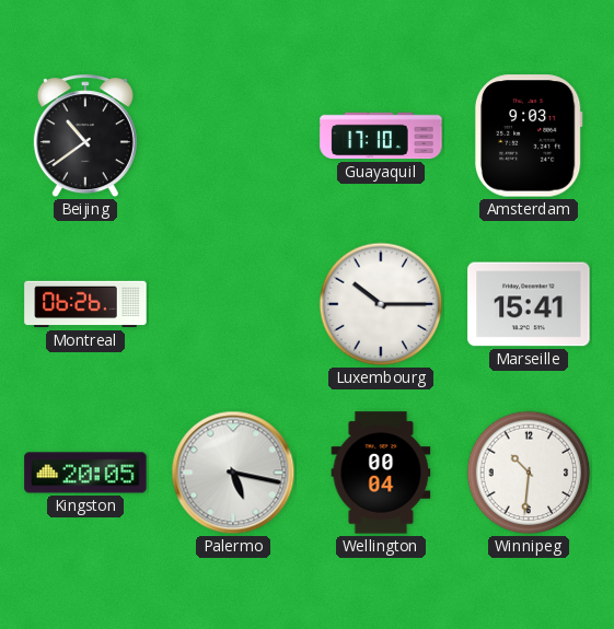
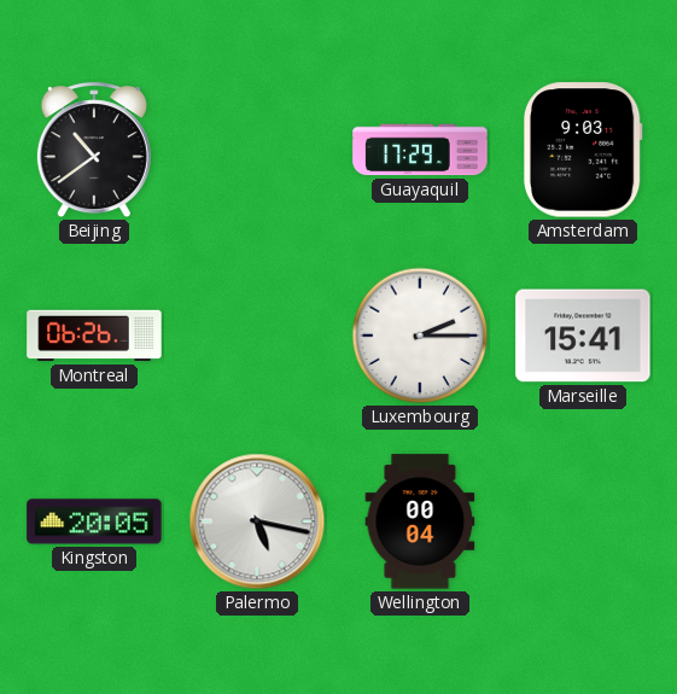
Guayaquil: 17:10 -> 17:29
Luxembourg: 10:15 -> 2:15
Winnipeg: 10:31 -> none
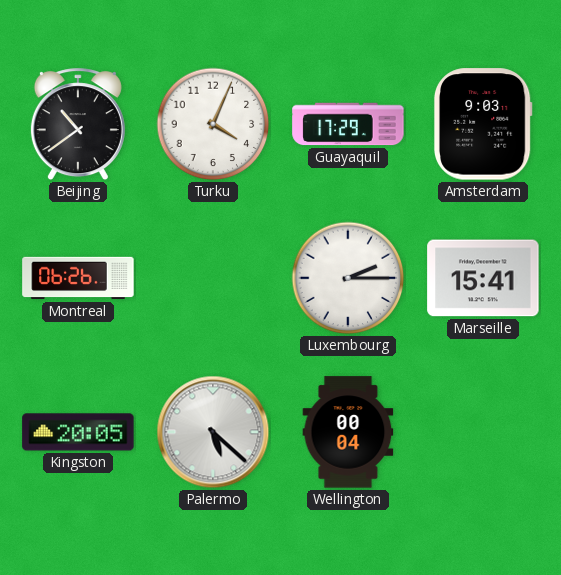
Turku: none -> 4:04
Palermo: 5:17 -> 5:22
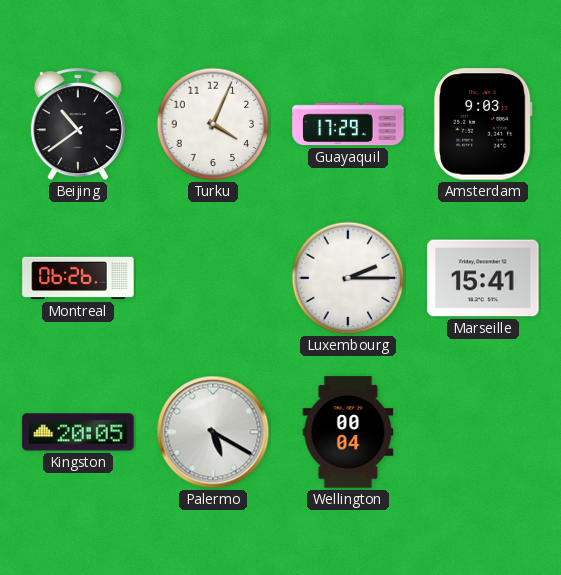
Palermo: 5:22 -> 5:20
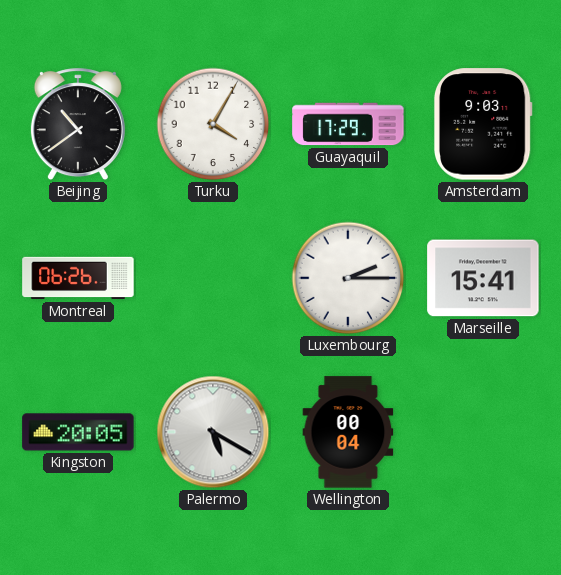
Turku: 4:04 -> 4:05
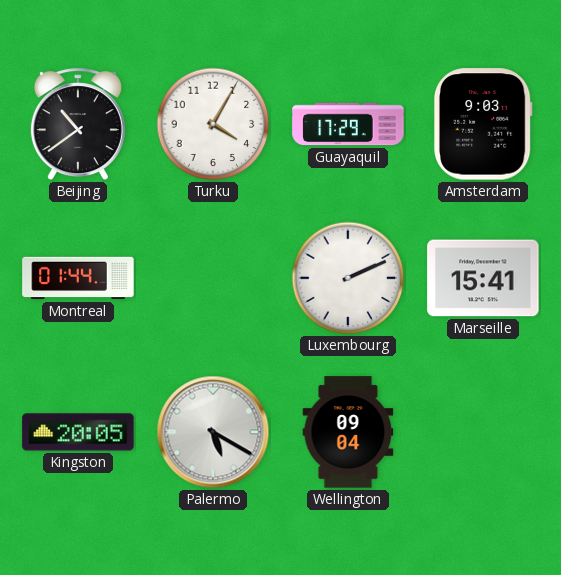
Montreal: 06:26 -> 01:44
Luxembourg: 2:15 -> 2:11
Wellington: 00:04 -> 09:04
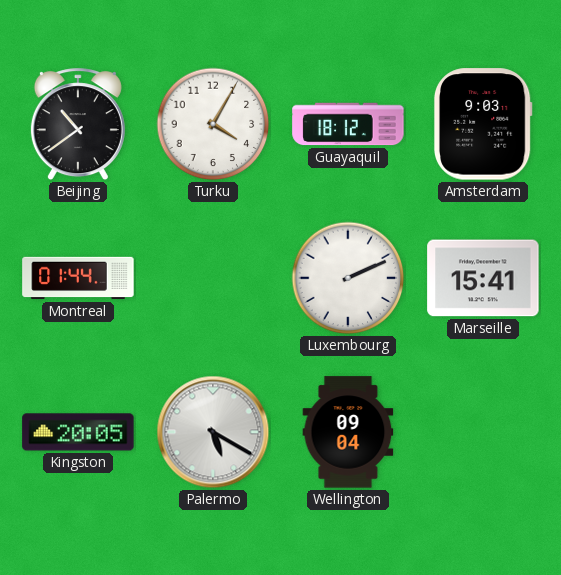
Guayaquil: 17:29 -> 18:12
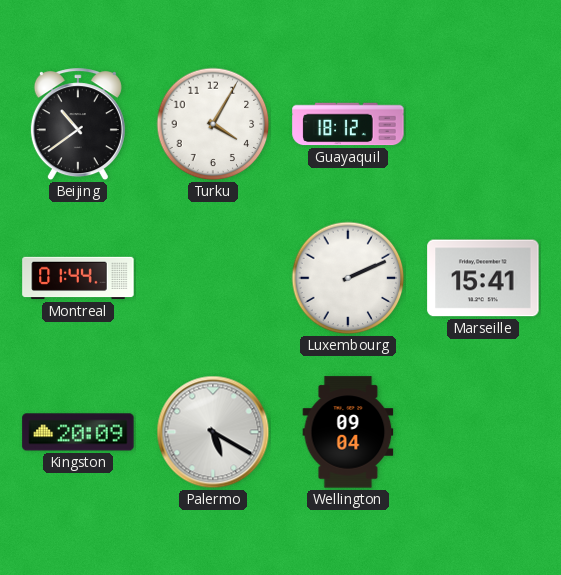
Amsterdam: 9:03 -> none
Kingston: 20:05 -> 20:09
